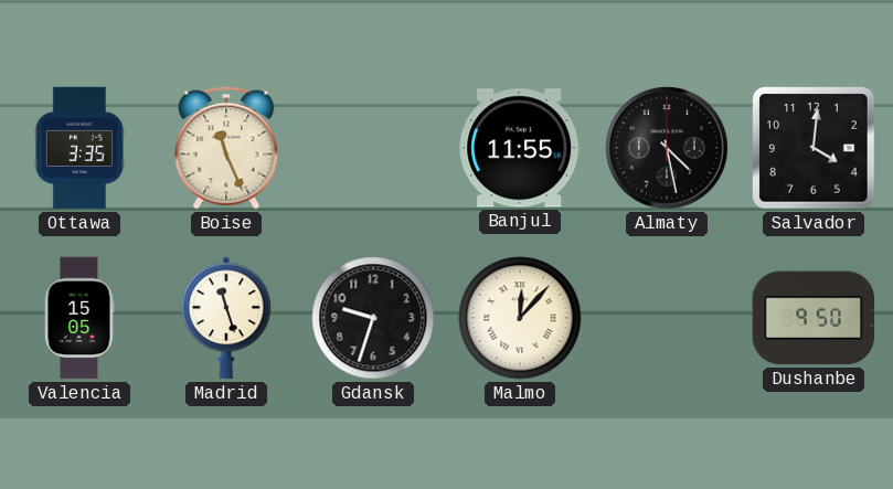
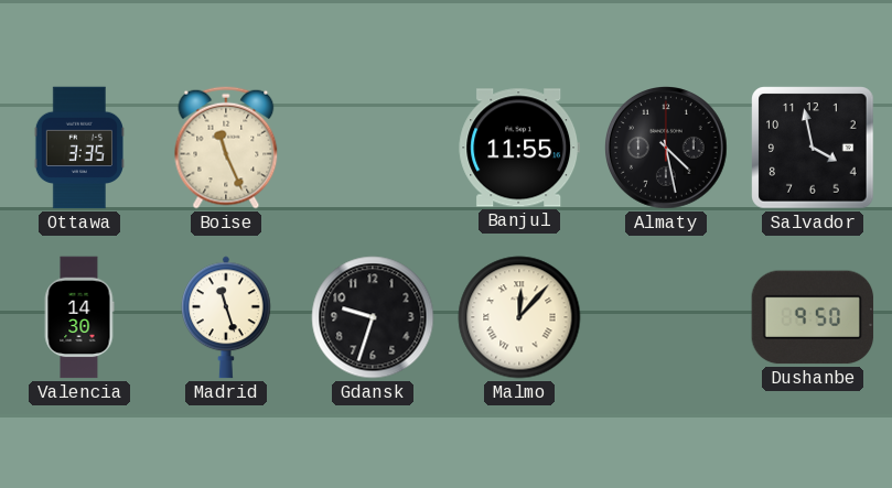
Salvador: 4:01 -> 3:58
Valencia: 15:05 -> 14:30
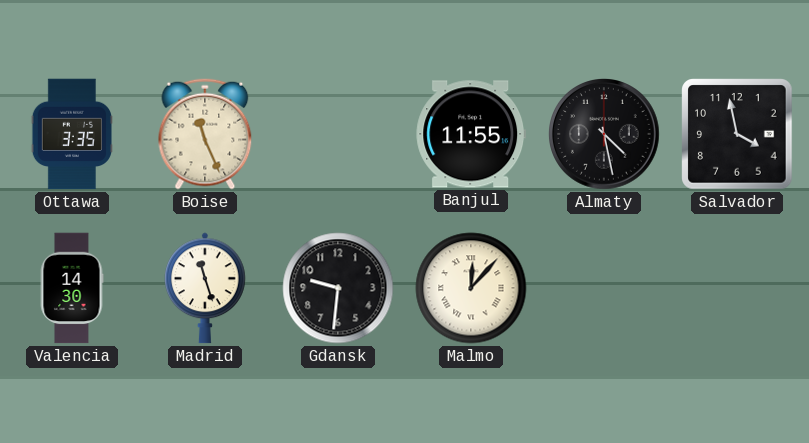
Gdansk: 9:33 -> 9:31
Dushanbe: 9:50 -> none
